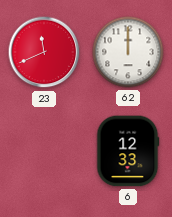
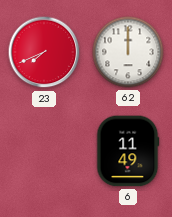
23: 11:41 -> 7:41
6: 12:33 -> 11:49
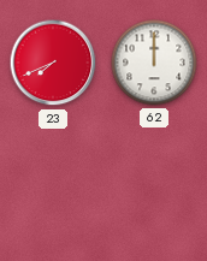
6: 11:49 -> none
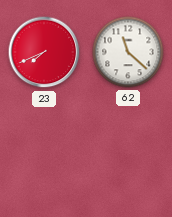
62: 12:00 -> 11:22
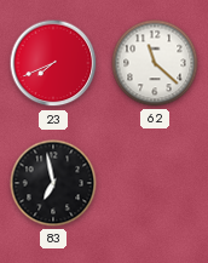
83: none -> 6:58
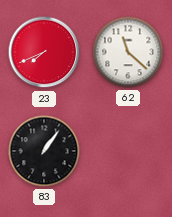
83: 6:58 -> 1:06
